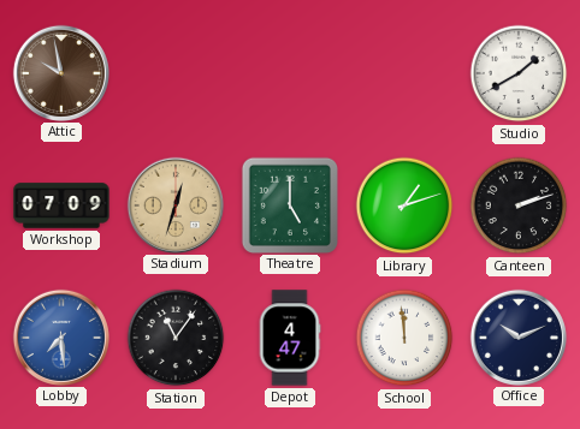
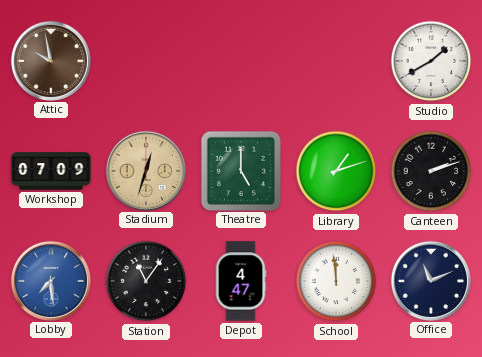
Office: 10:11 -> 11:11
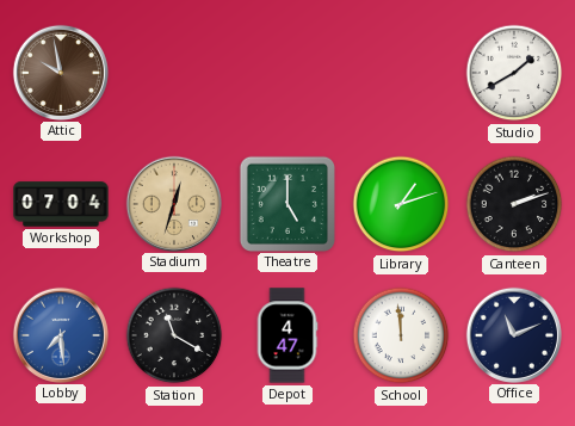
Workshop: 07:09 -> 07:04
Station: 11:06 -> 11:20
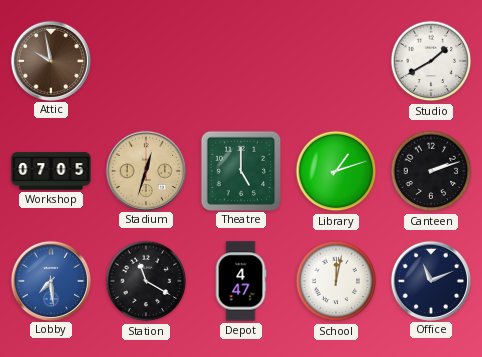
Workshop: 07:04 -> 07:05
School: 11:59 -> 12:02
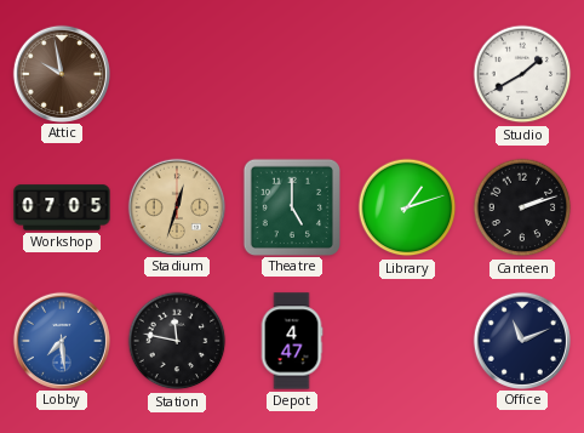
Station: 11:20 -> 11:47
School: 12:02 -> none
